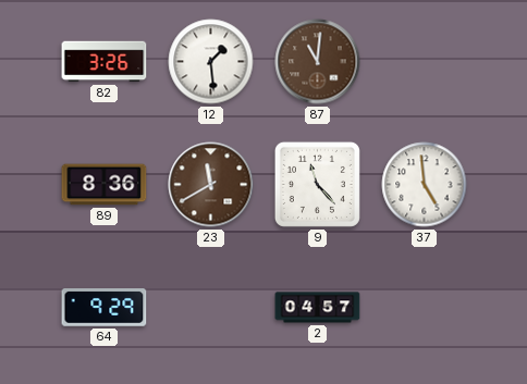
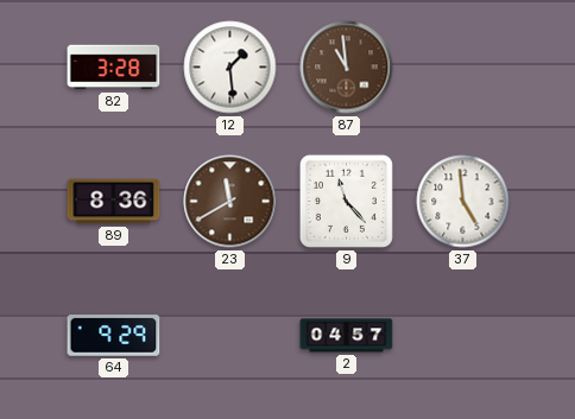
82: 3:26 -> 3:28
87: 11:01 -> 10:59
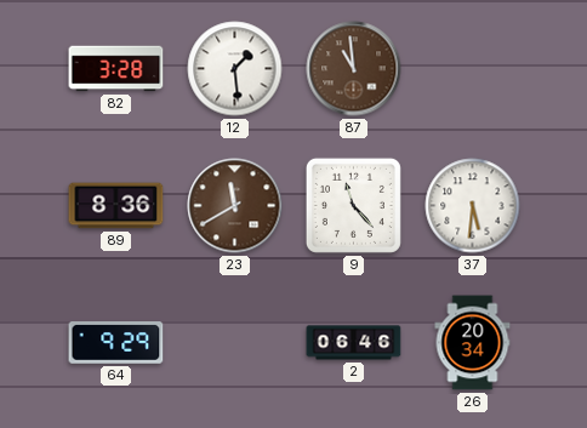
37: 4:59 -> 5:31
2: 04:57 -> 06:46
26: none -> 20:34
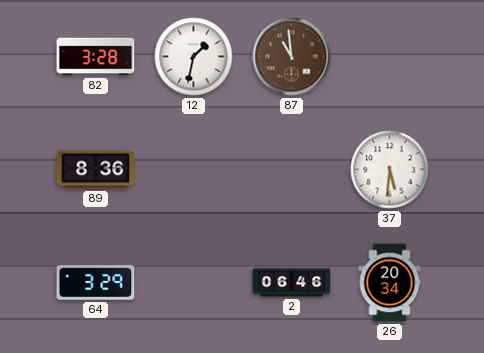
12: 1:29 -> 1:32
23: 11:40 -> none
9: 11:23 -> none
64: 9:29 -> 3:29
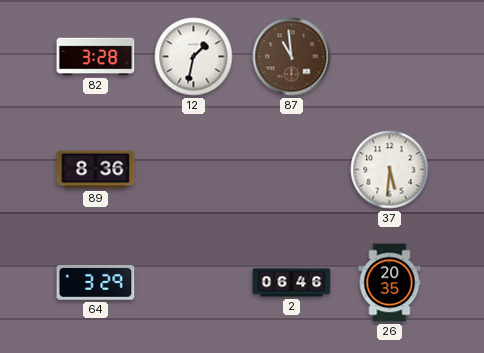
26: 20:34 -> 20:35
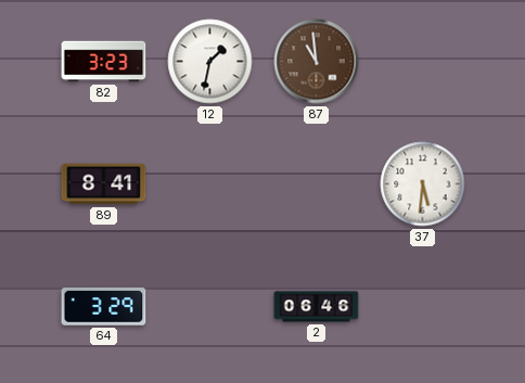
82: 3:28 -> 3:23
89: 8:36 -> 8:41
26: 20:35 -> none
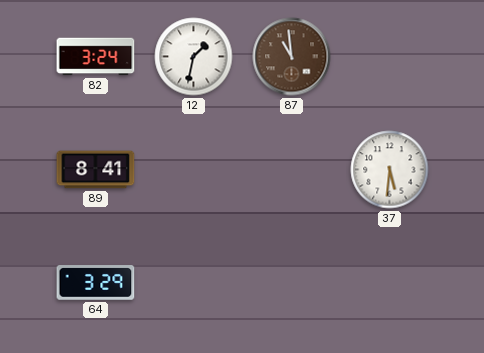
82: 3:23 -> 3:24
2: 06:46 -> none
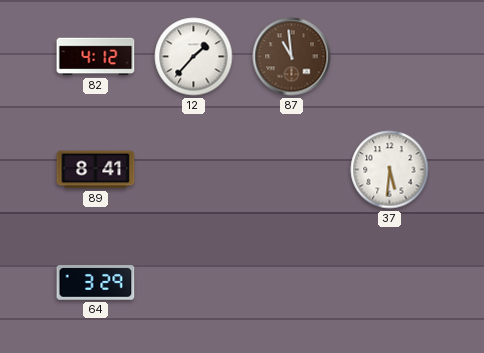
82: 3:24 -> 4:12
12: 1:32 -> 1:37
